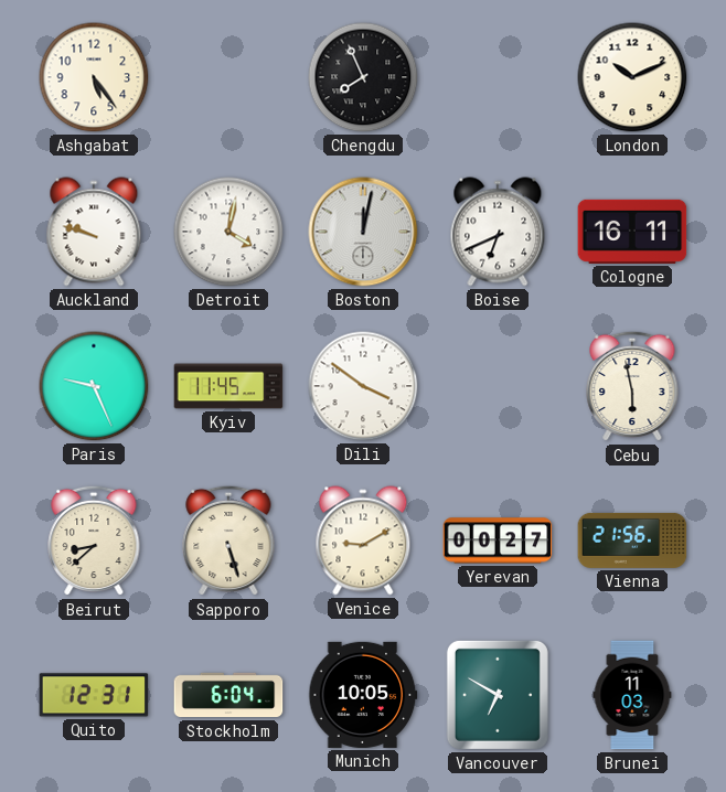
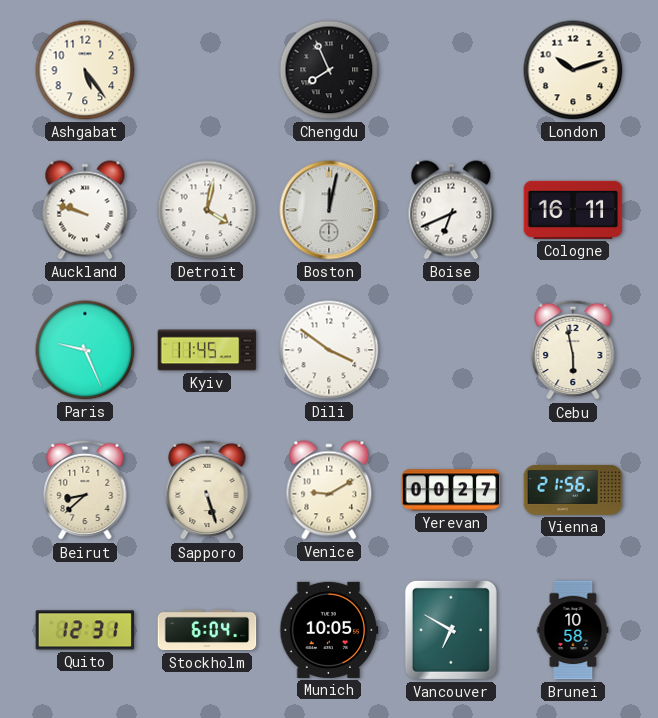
London: 10:11 -> 10:12
Brunei: 11:03 -> 10:58
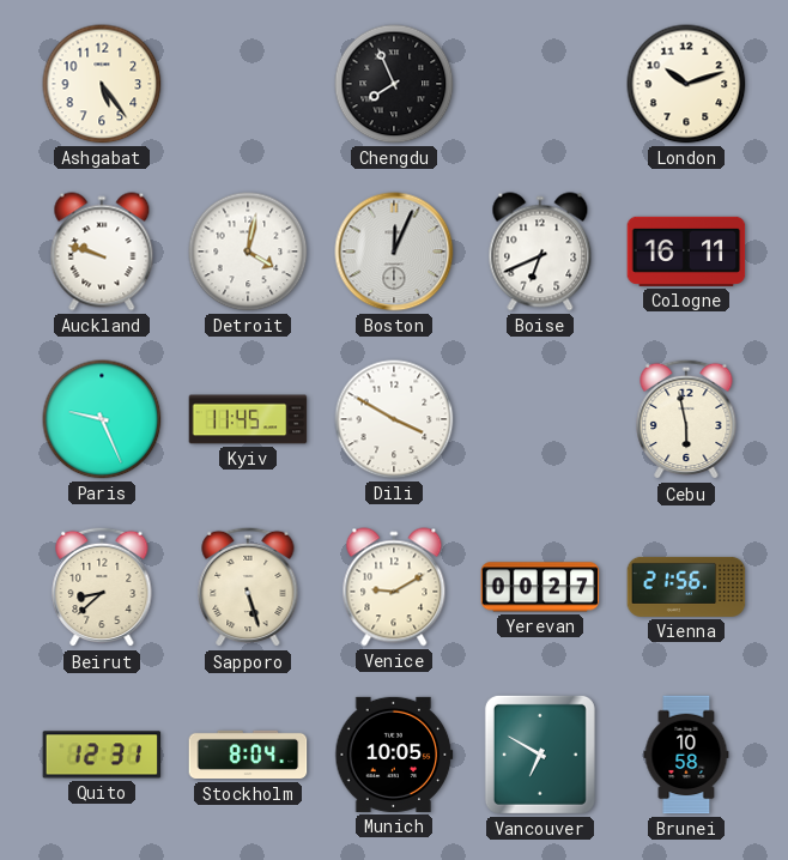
Boston: 12:02 -> 12:04
Dili: 3:51 -> 3:50
Stockholm: 6:04 -> 8:04
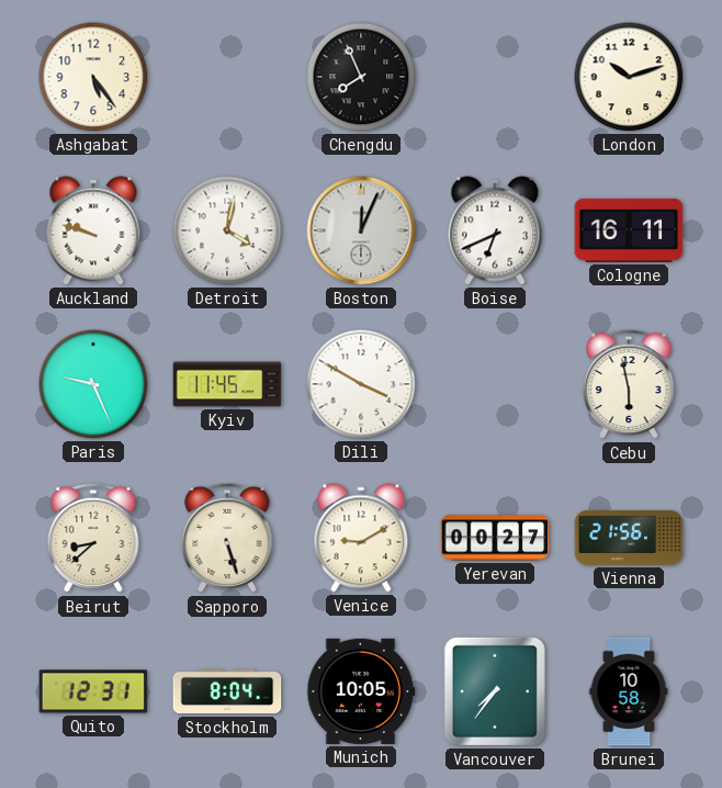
Vancouver: 6:50 -> 7:36
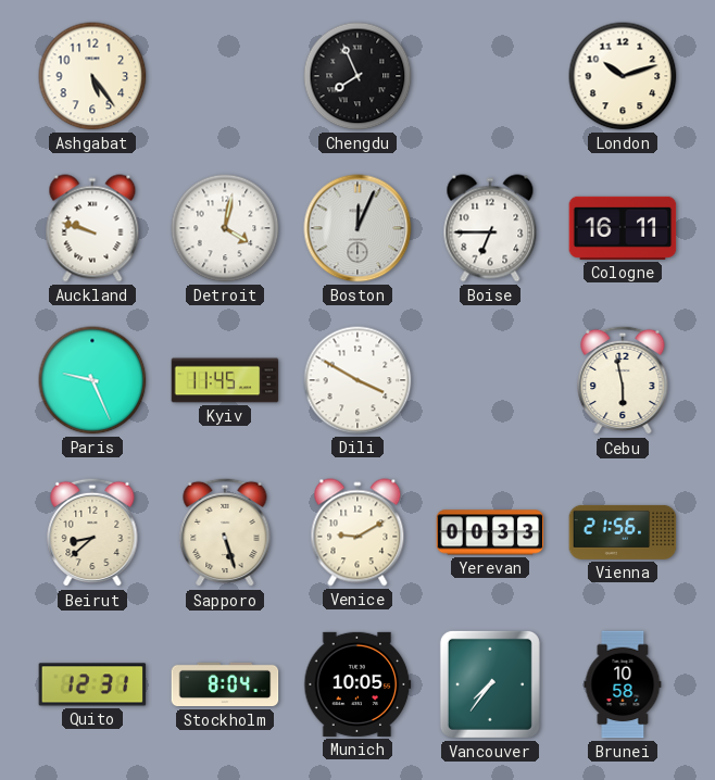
Boise: 6:41 -> 6:45
Yerevan: 00:27 -> 00:33
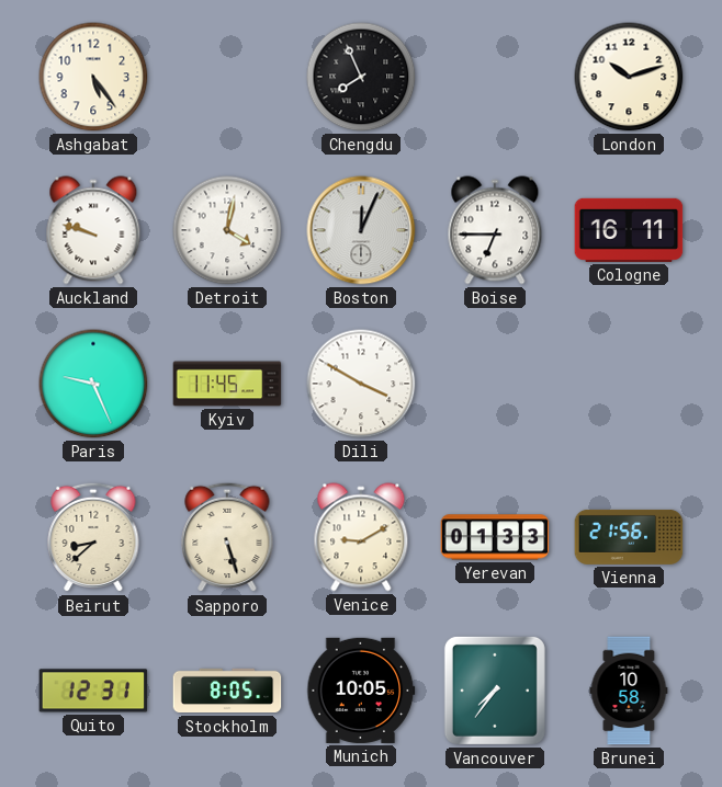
Cebu: 5:58 -> none
Yerevan: 00:33 -> 01:33
Stockholm: 8:04 -> 8:05
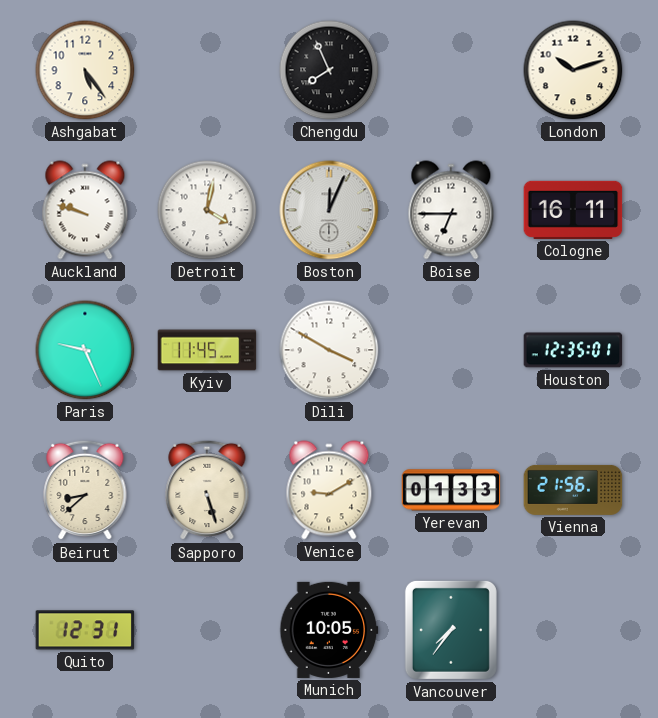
Houston: none -> 12:35
Stockholm: 8:05 -> none
Brunei: 10:58 -> none
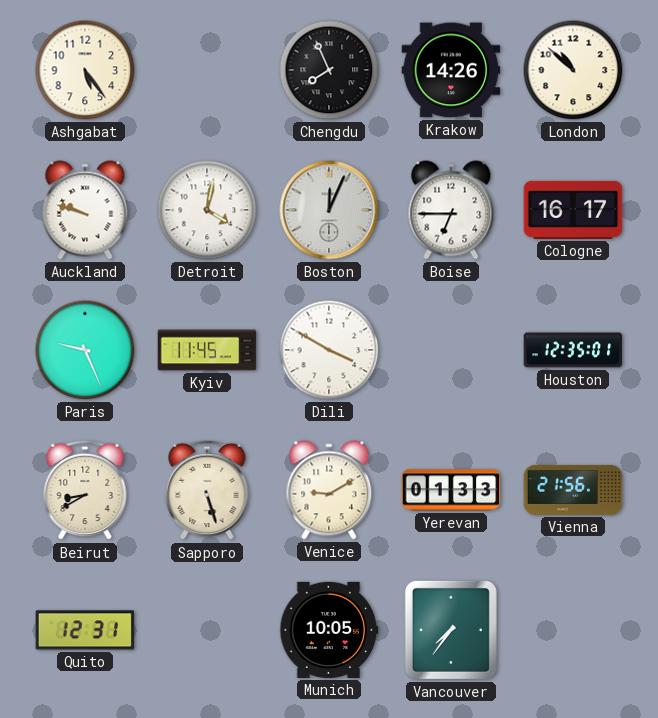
Krakow: none -> 14:26
London: 10:12 -> 10:52
Cologne: 16:11 -> 16:17
Beirut: 8:38 -> 8:40
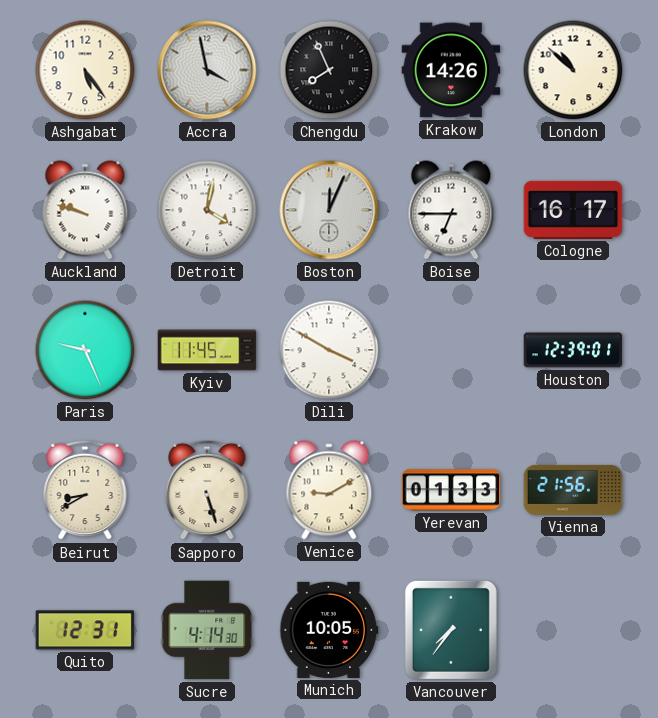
Accra: none -> 3:58
Houston: 12:35 -> 12:39
Sucre: none -> 4:14
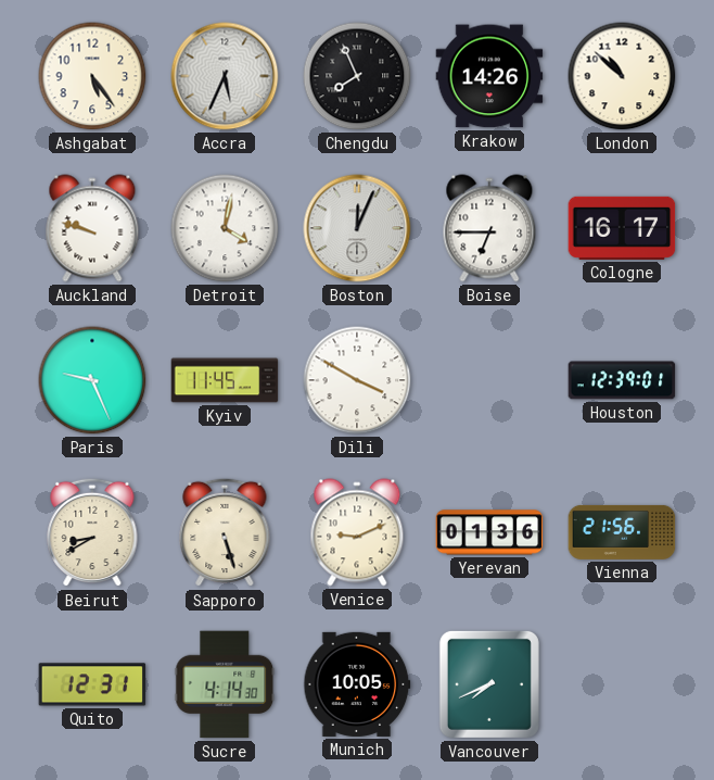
Accra: 3:58 -> 5:34
Venice: 9:10 -> 9:11
Yerevan: 01:33 -> 01:36
Vancouver: 7:36 -> 7:41
